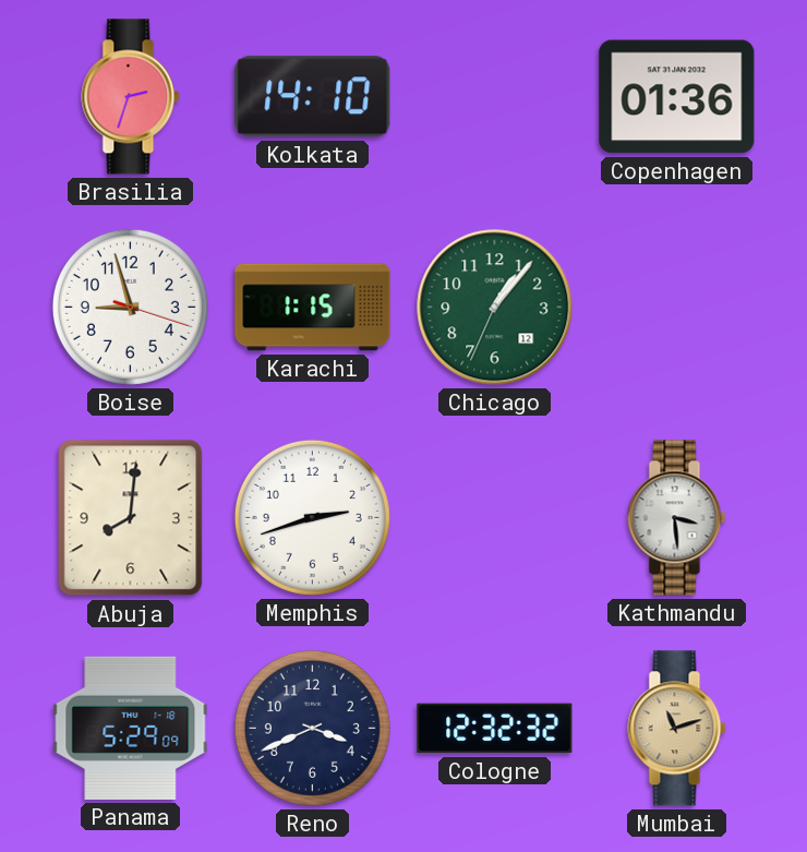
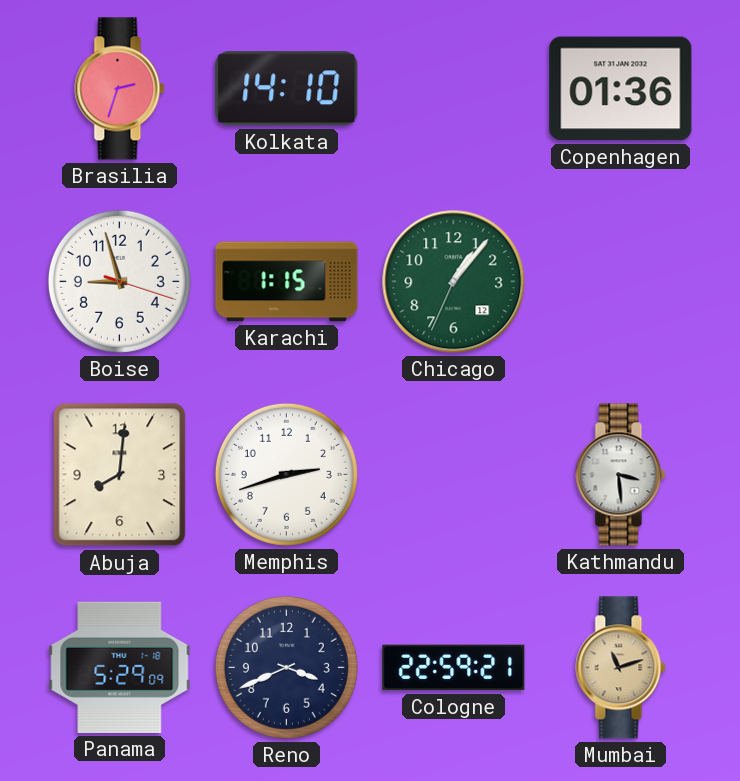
Cologne: 12:32 -> 22:59
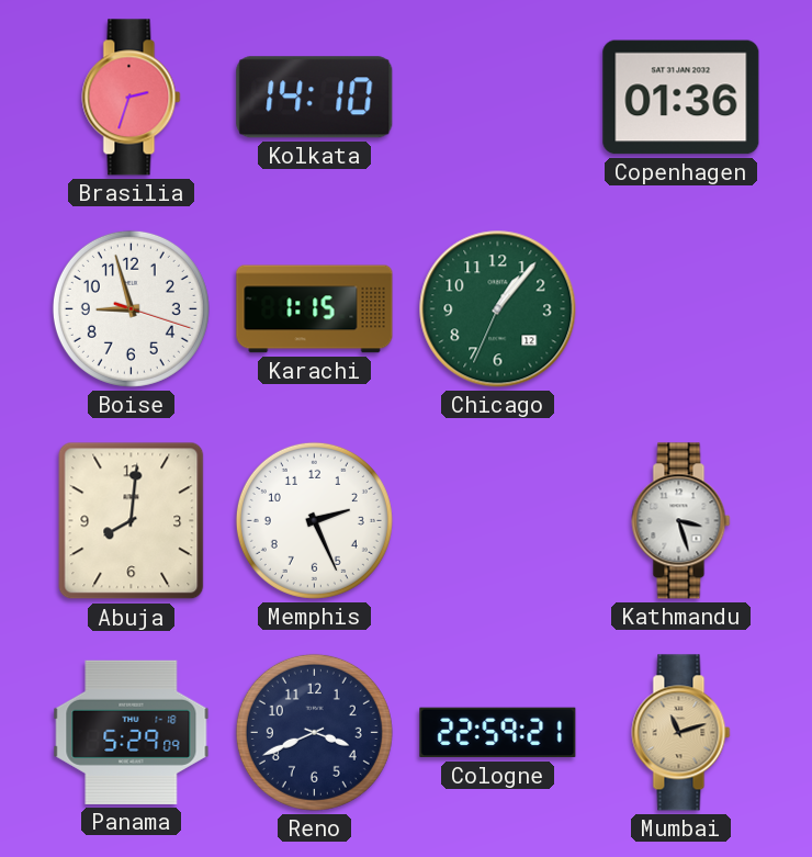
Memphis: 2:42 -> 2:26
Kathmandu: 3:29 -> 3:27
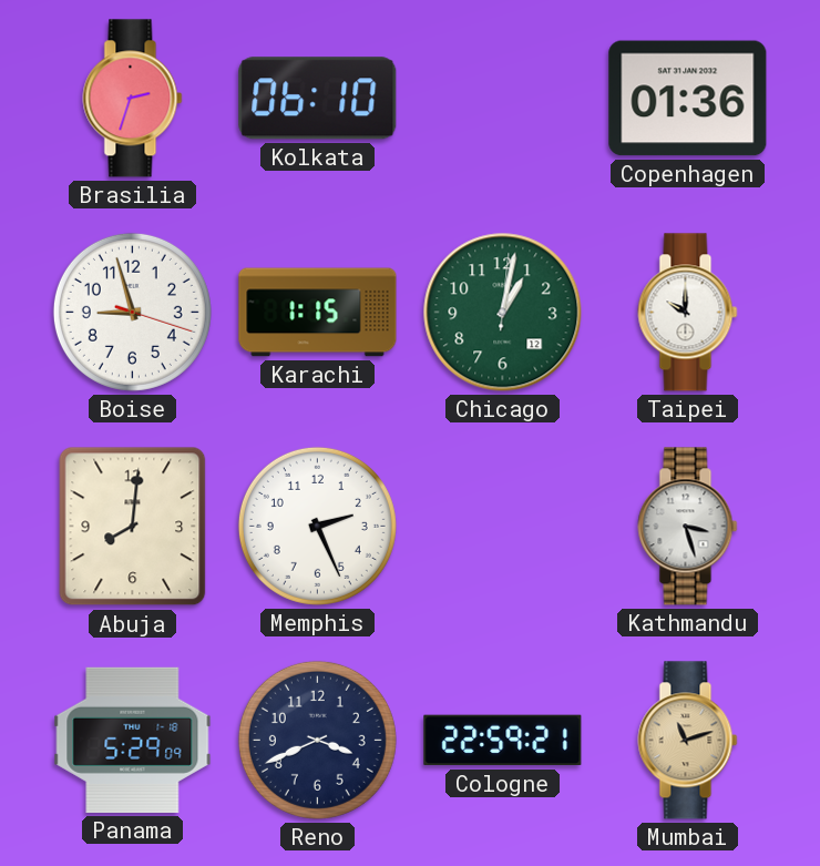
Kolkata: 14:10 -> 06:10
Chicago: 1:06 -> 1:02
Taipei: none -> 10:00
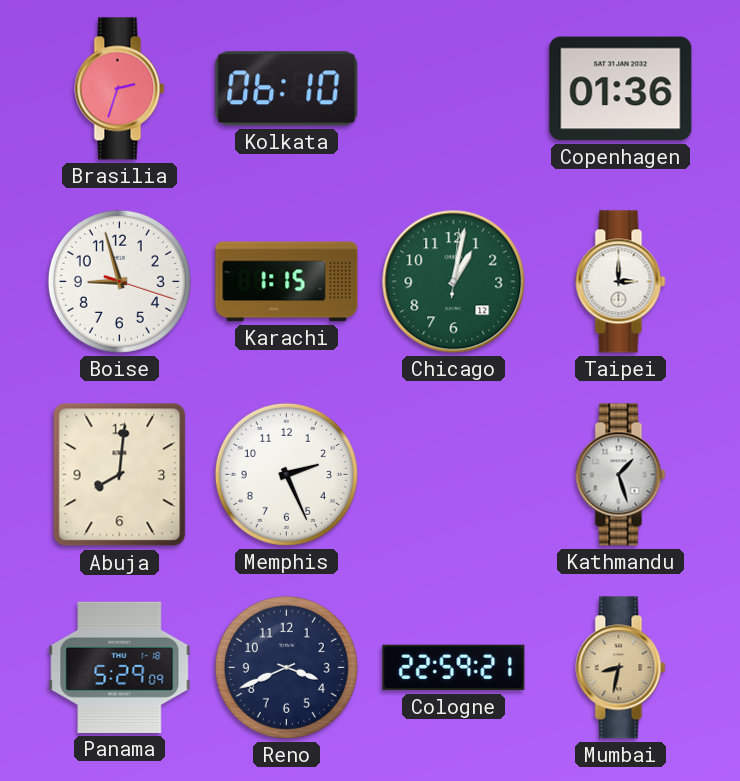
Taipei: 10:00 -> 3:00
Kathmandu: 3:27 -> 1:27
Mumbai: 11:12 -> 8:32
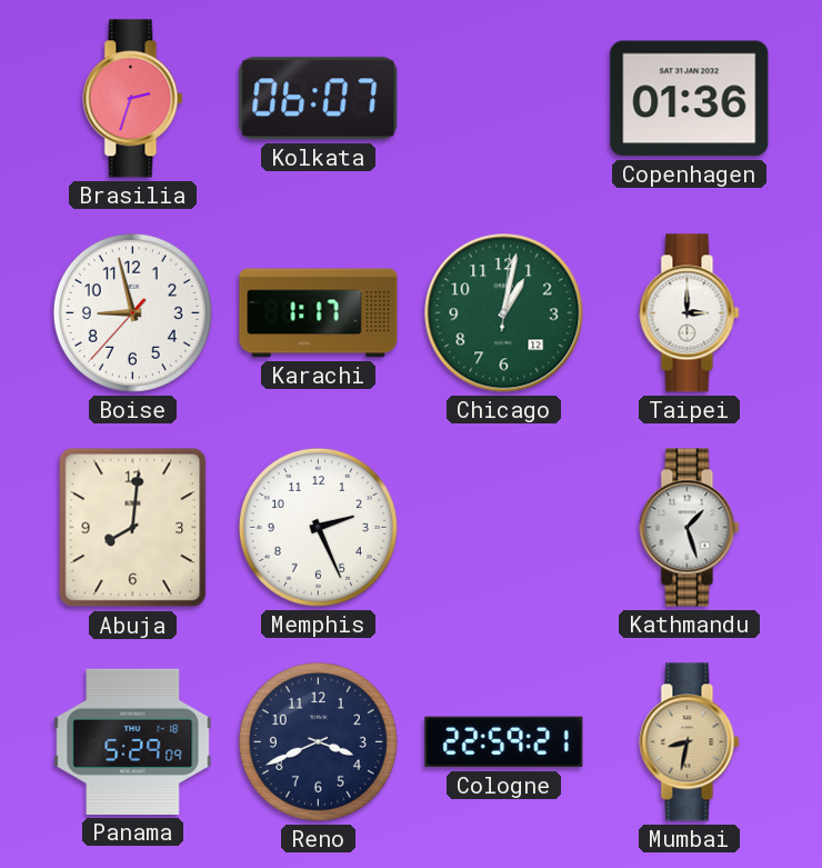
Kolkata: 06:10 -> 06:07
Boise: 8:57:18 -> 8:57:37
Karachi: 1:15 -> 1:17
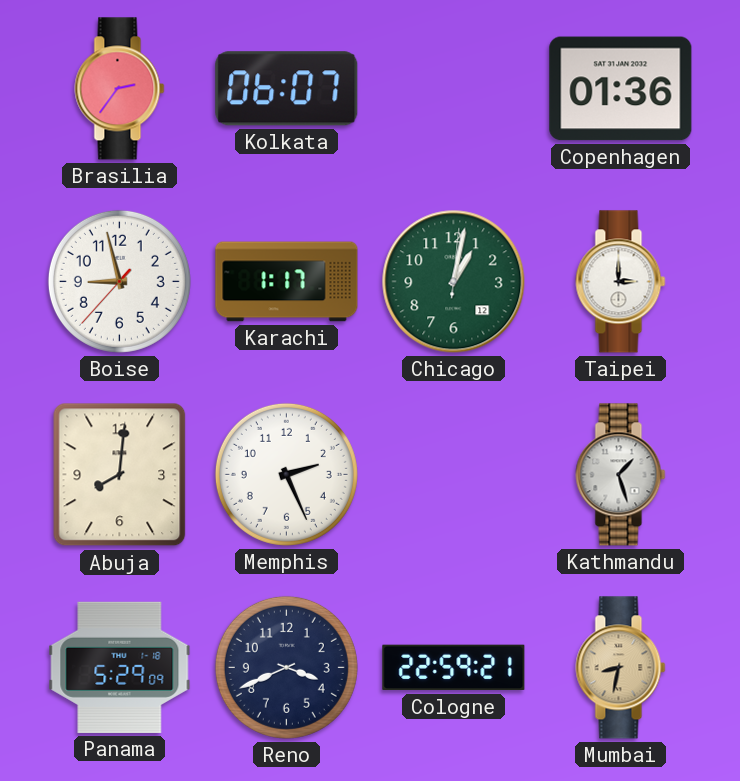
Brasilia: 2:33 -> 2:36
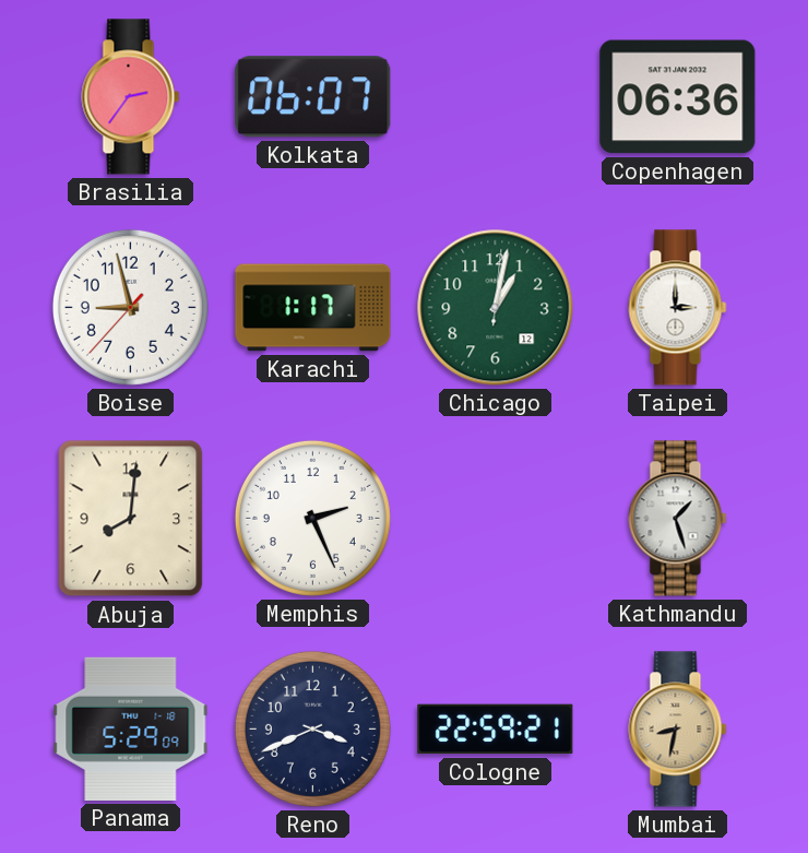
Copenhagen: 01:36 -> 06:36
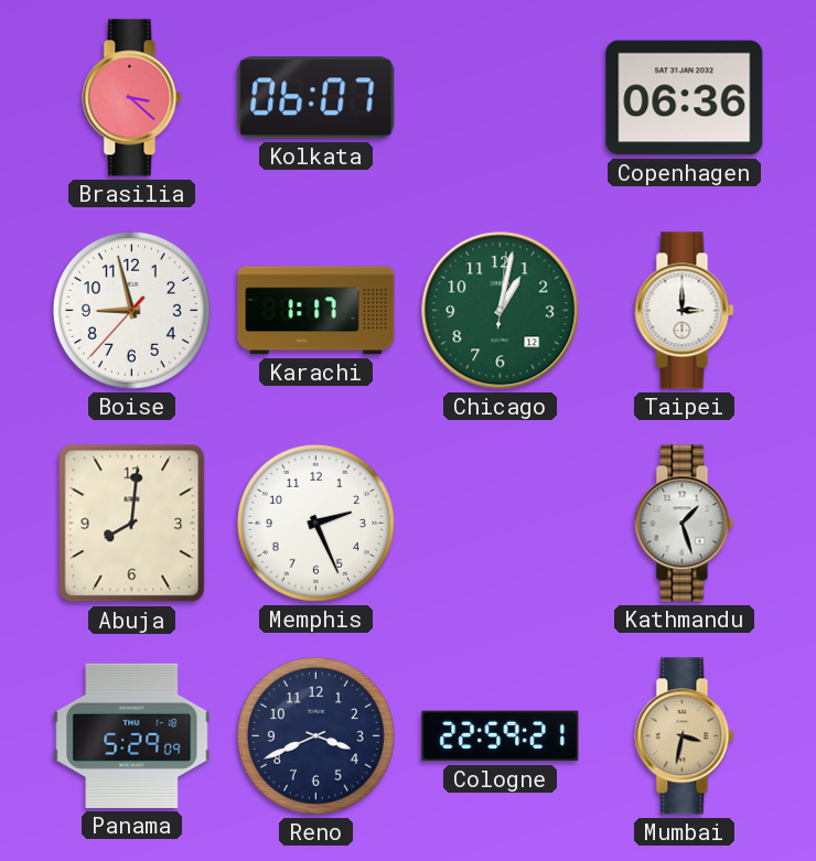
Brasilia: 2:36 -> 3:22
Mumbai: 8:32 -> 3:32
